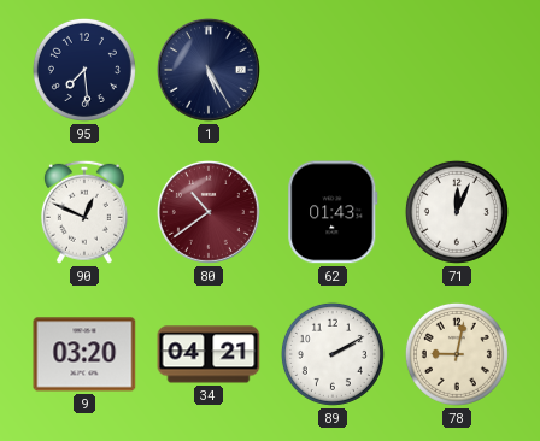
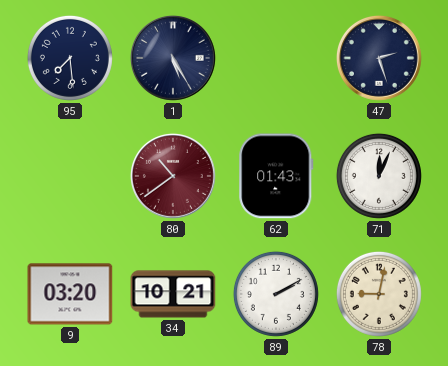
47: none -> 2:27
90: 12:49 -> none
34: 04:21 -> 10:21
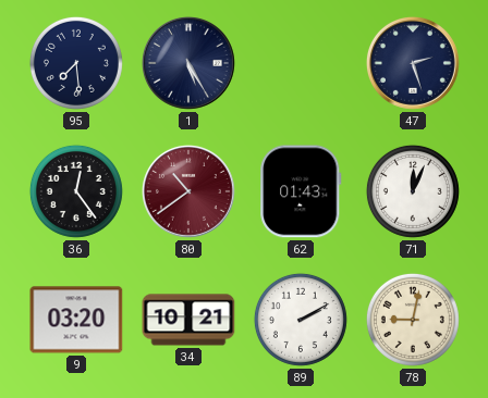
36: none -> 12:24
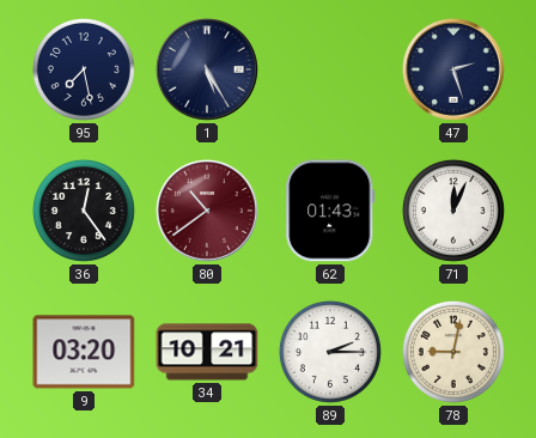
95: 7:29 -> 7:28
89: 2:10 -> 2:15
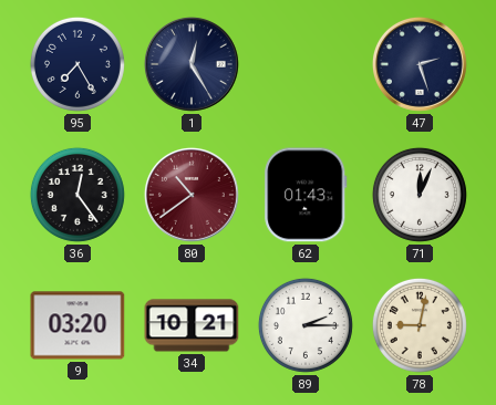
95: 7:28 -> 7:25
1: 5:25 -> 12:25
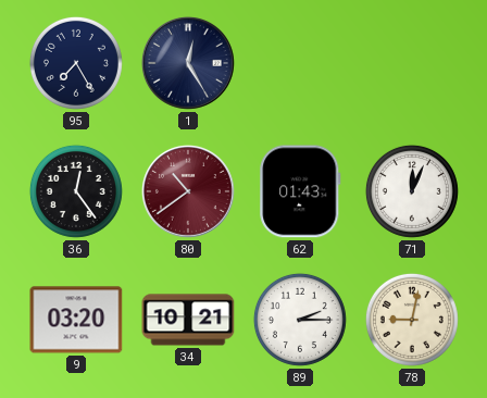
47: 2:27 -> none
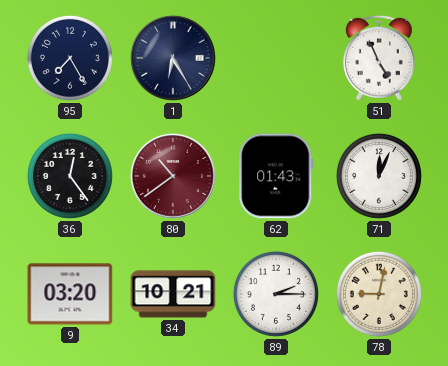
1: 12:25 -> 6:25
51: none -> 4:56
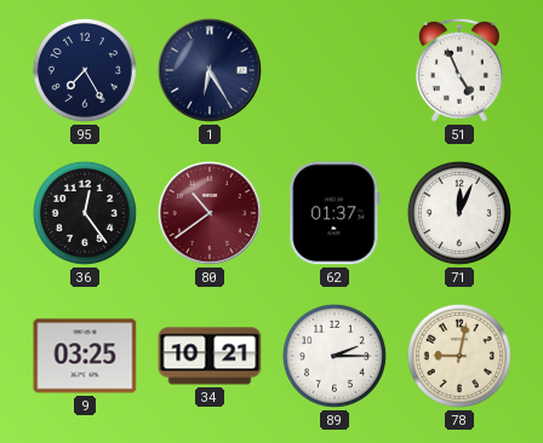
62: 01:43 -> 01:37
9: 03:20 -> 03:25
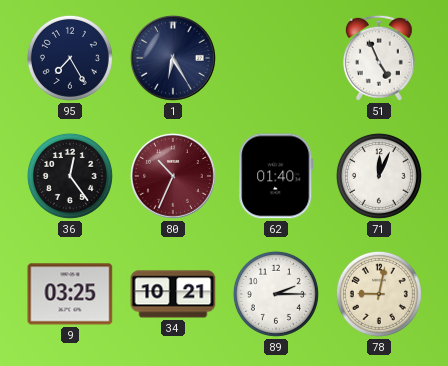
80: 10:39 -> 10:34
62: 01:37 -> 01:40
